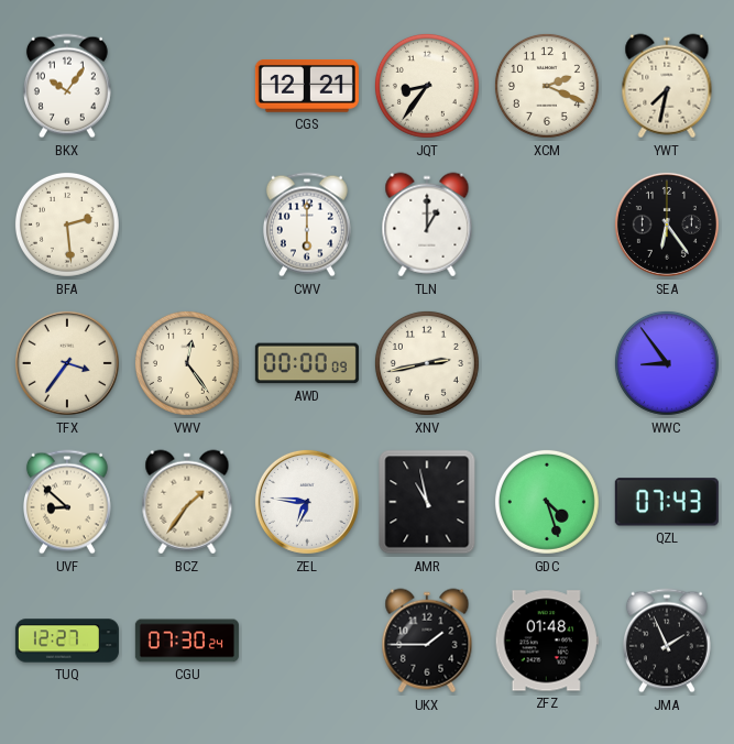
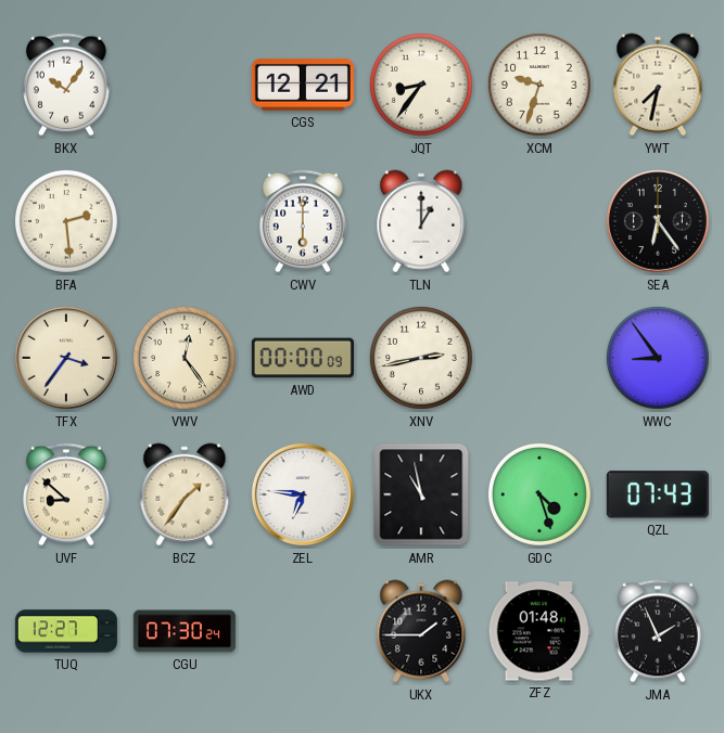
XCM: 2:19 -> 9:33
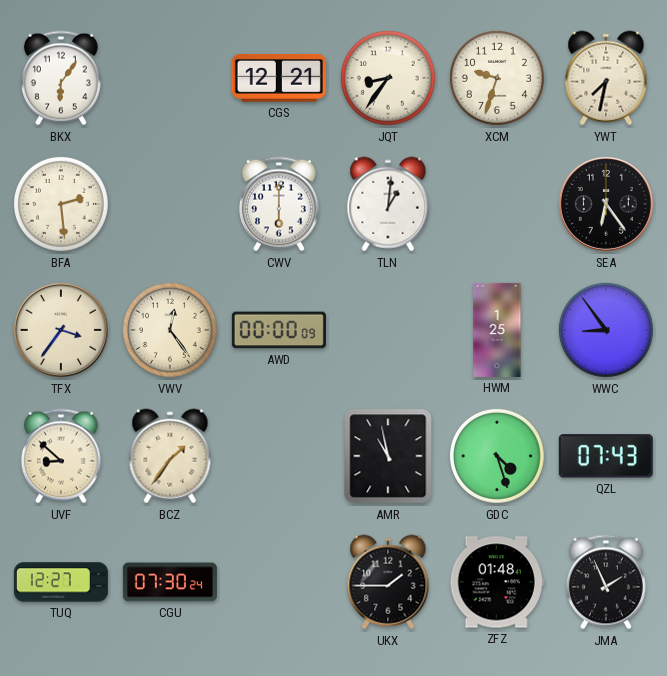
BKX: 10:06 -> 6:06
TLN: 1:00 -> 1:01
XNV: 2:43 -> none
HWM: none -> 1:25
ZEL: 6:46 -> none
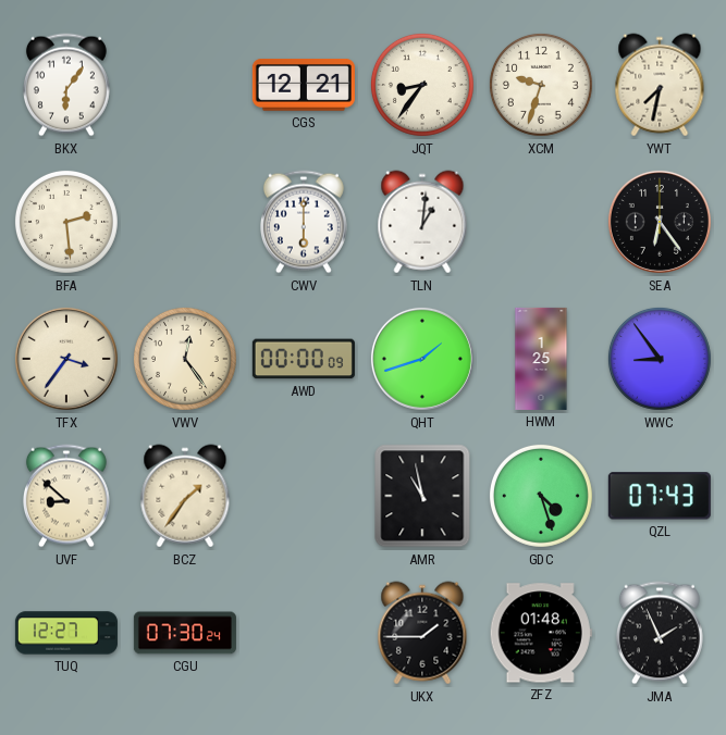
QHT: none -> 1:42
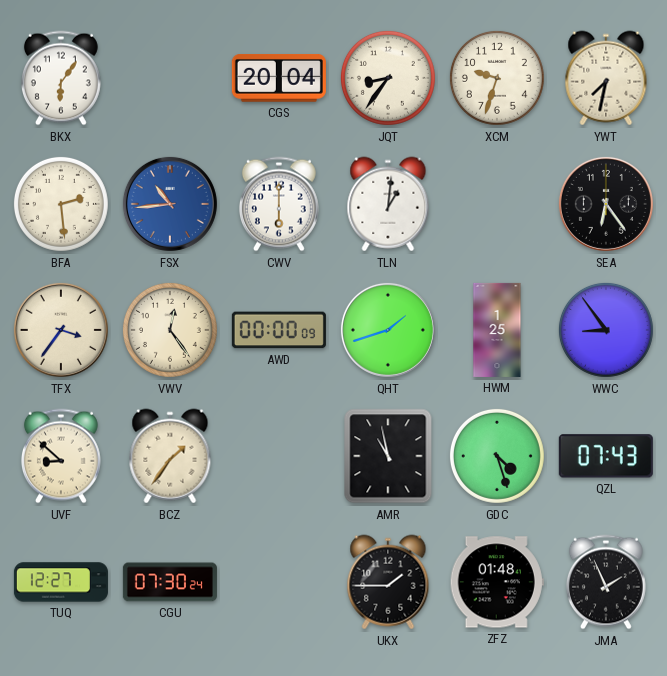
CGS: 12:21 -> 20:04
FSX: none -> 10:44
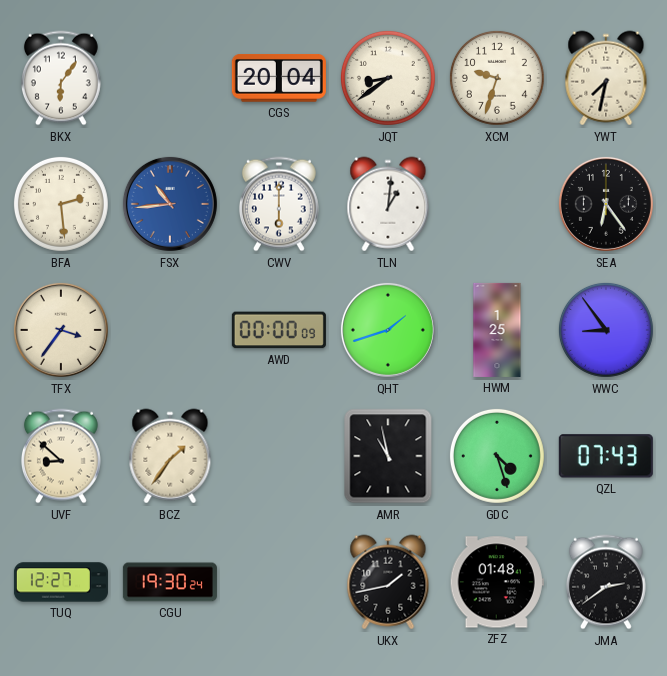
JQT: 8:36 -> 8:39
VWV: 12:24 -> none
CGU: 07:30 -> 19:30
UKX: 1:45 -> 1:43
JMA: 1:56 -> 2:39
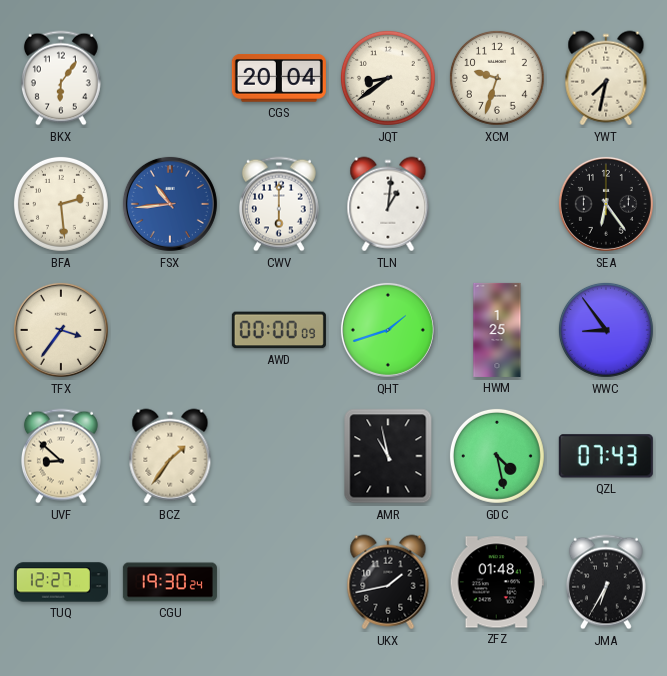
GDC: 4:27 -> 4:28
JMA: 2:39 -> 6:35
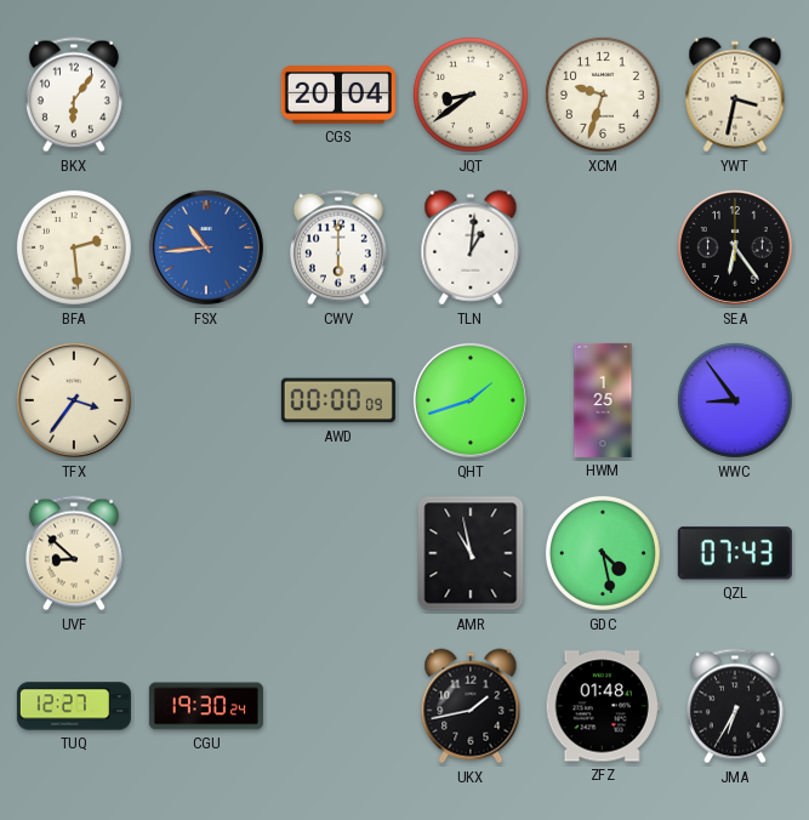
YWT: 7:32 -> 3:32
BCZ: 1:36 -> none
